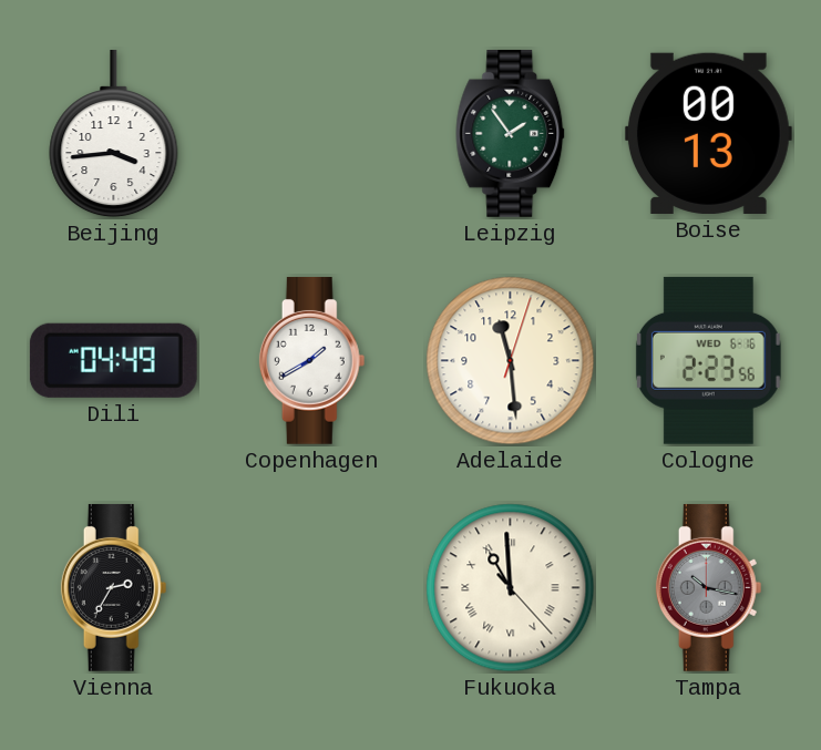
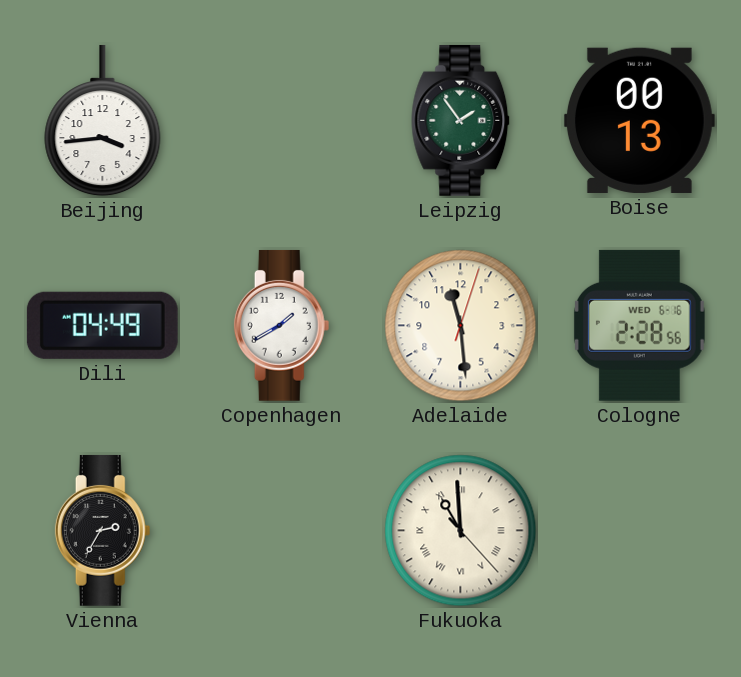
Cologne: 2:23 -> 2:28
Tampa: 10:17 -> none
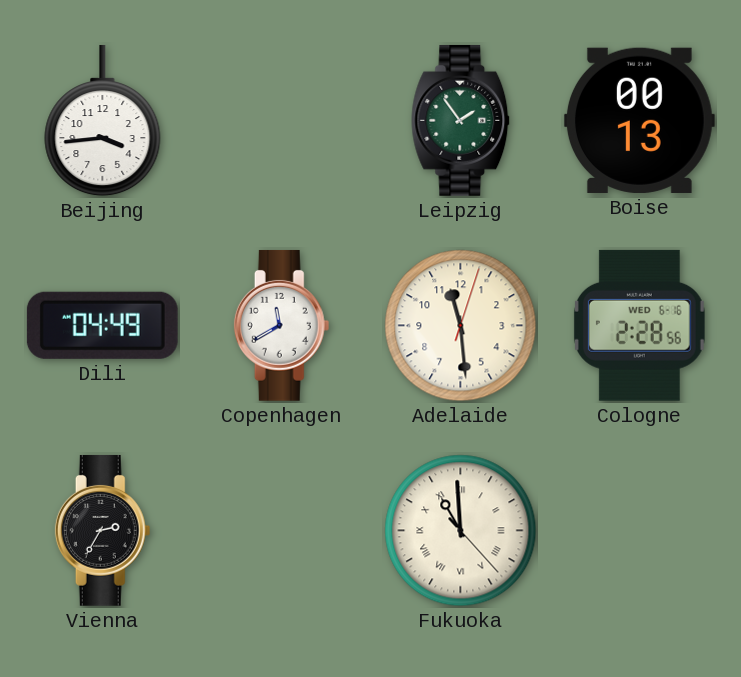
Copenhagen: 1:40 -> 11:40
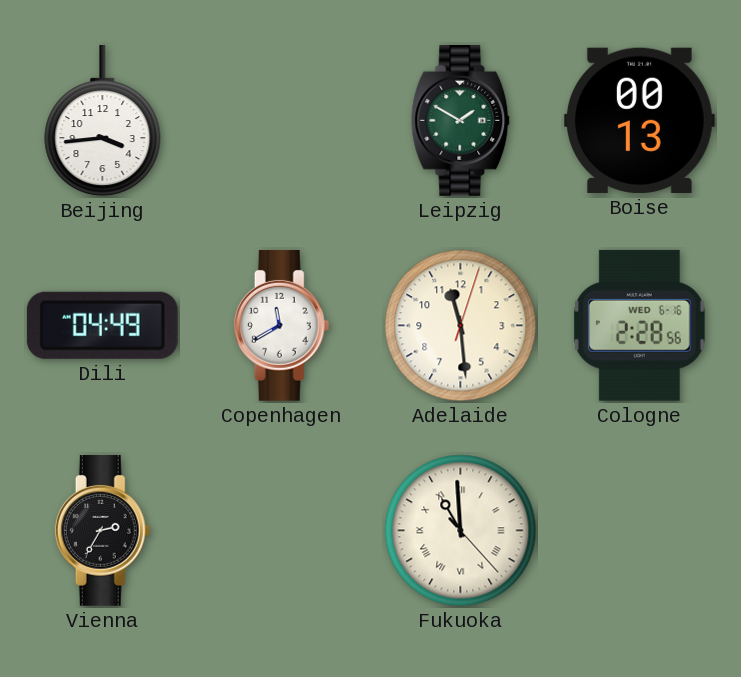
Leipzig: 1:54 -> 1:50
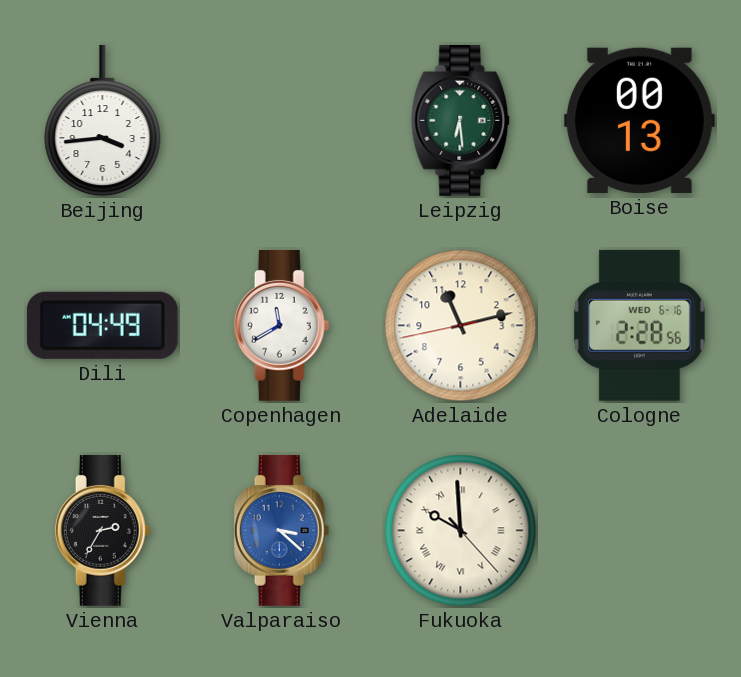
Leipzig: 1:50 -> 6:29
Adelaide: 11:29 -> 11:12
Valparaiso: none -> 3:22
Fukuoka: 10:59 -> 9:59
